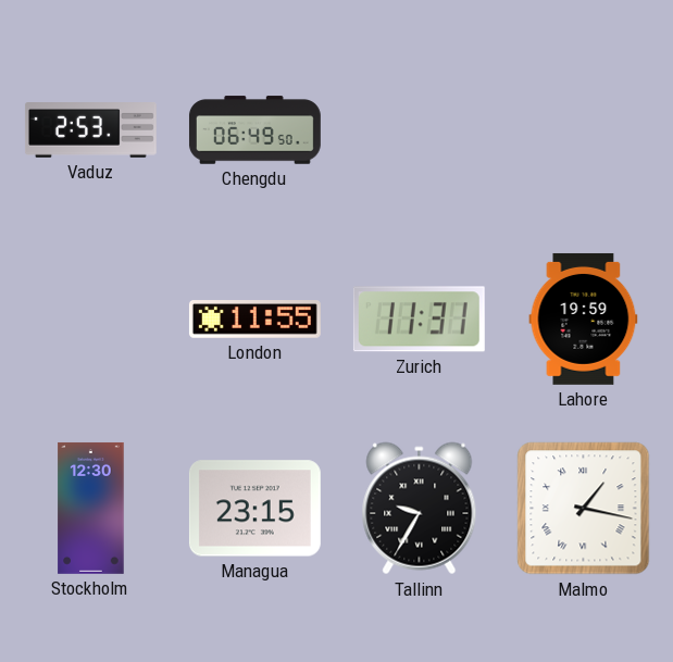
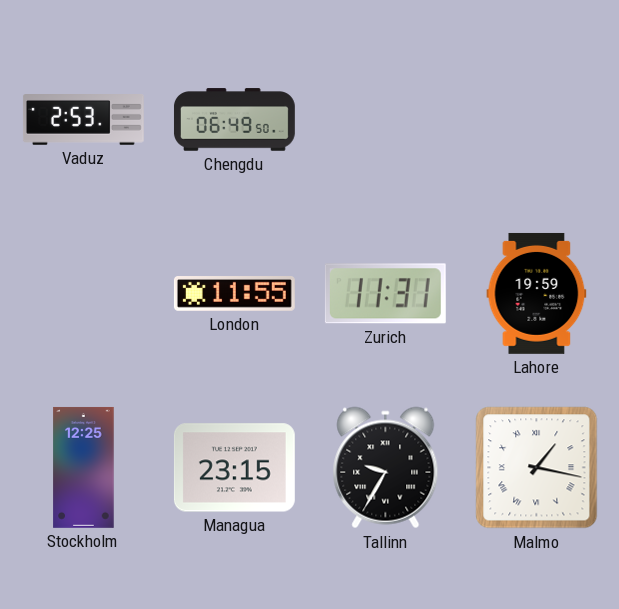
Stockholm: 12:30 -> 12:25
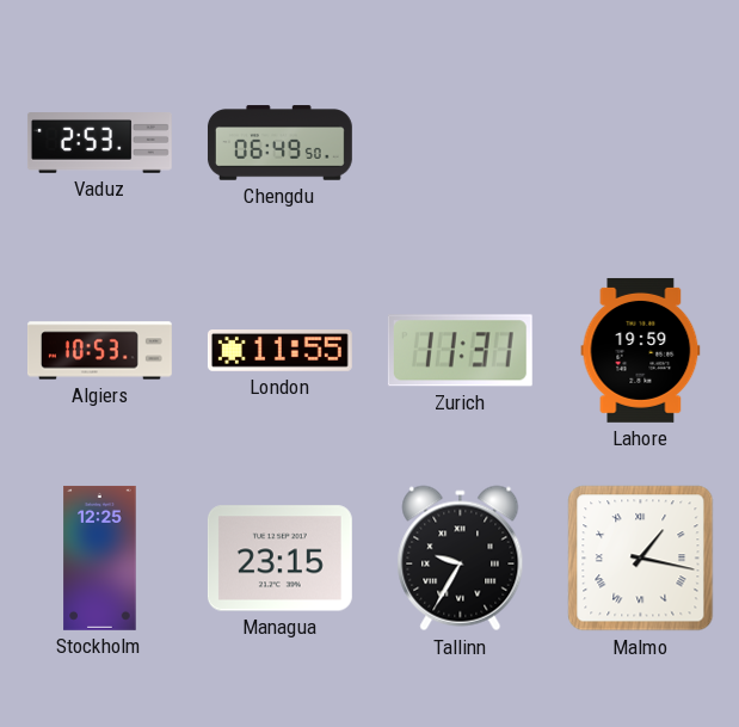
Algiers: none -> 10:53
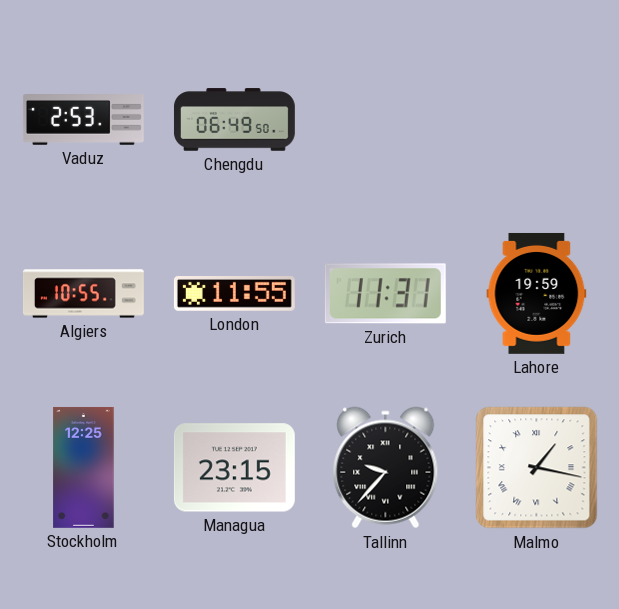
Algiers: 10:53 -> 10:55
Tallinn: 9:35 -> 9:37
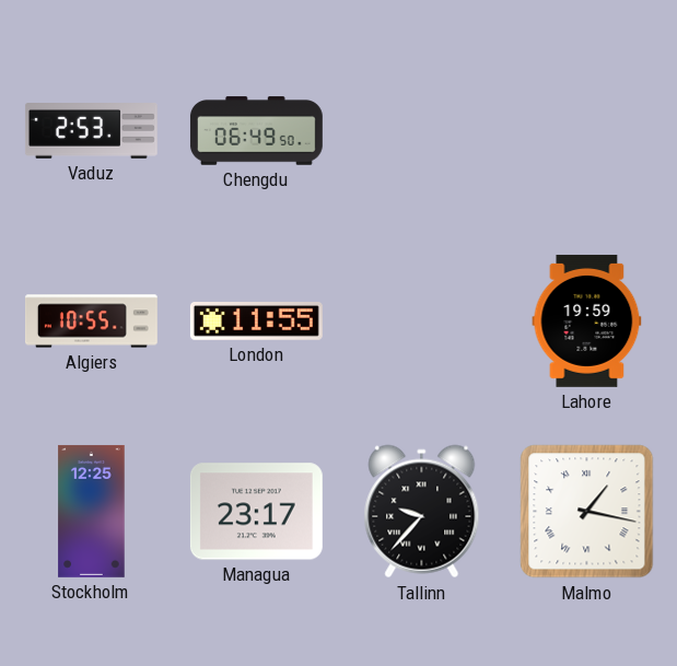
Zurich: 11:31 -> none
Managua: 23:15 -> 23:17
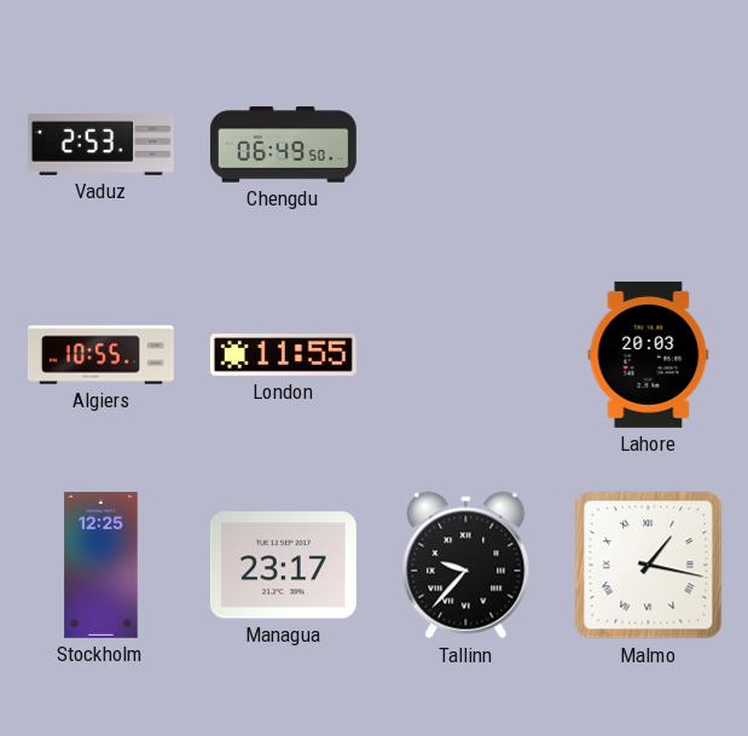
Lahore: 19:59 -> 20:03
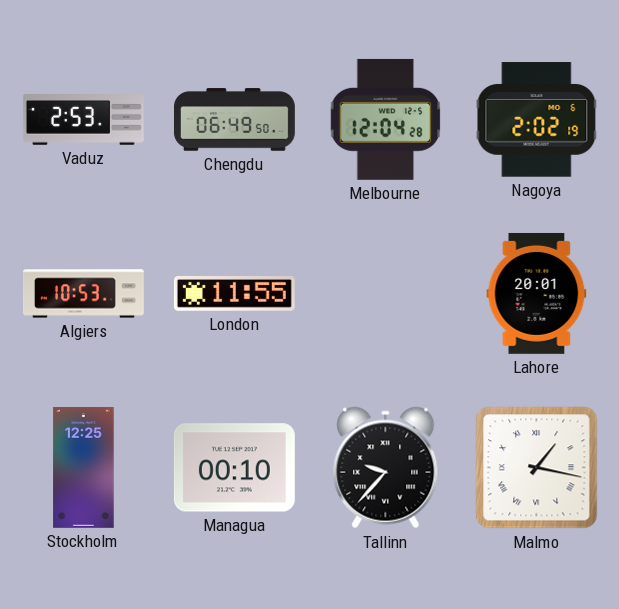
Melbourne: none -> 12:04
Nagoya: none -> 2:02
Algiers: 10:55 -> 10:53
Lahore: 20:03 -> 20:01
Managua: 23:17 -> 00:10
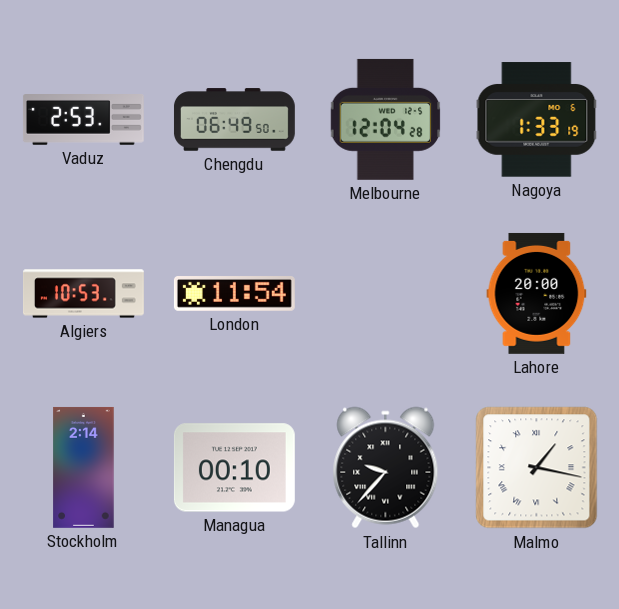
Nagoya: 2:02 -> 1:33
London: 11:55 -> 11:54
Lahore: 20:01 -> 20:00
Stockholm: 12:25 -> 2:14
